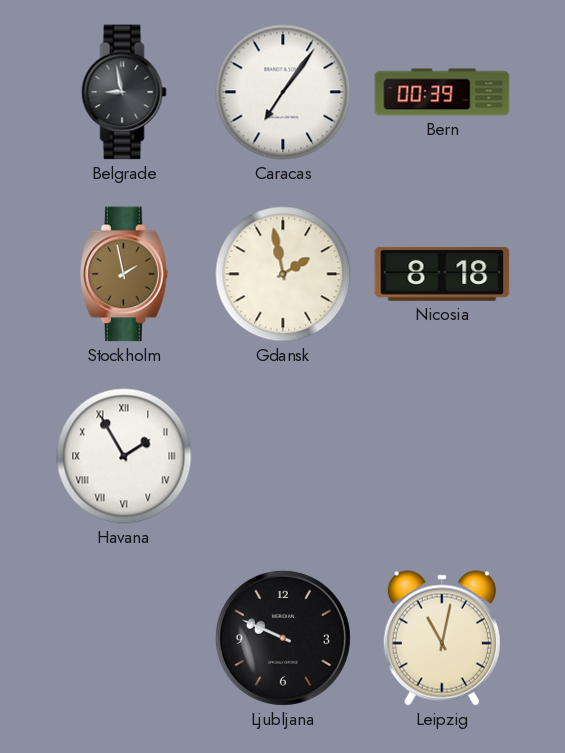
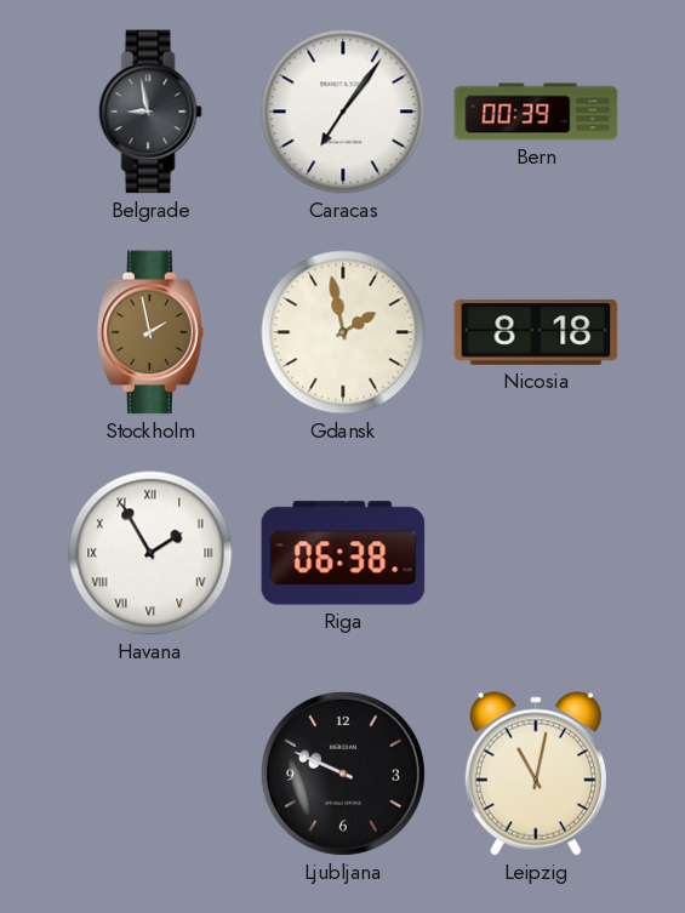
Riga: none -> 06:38
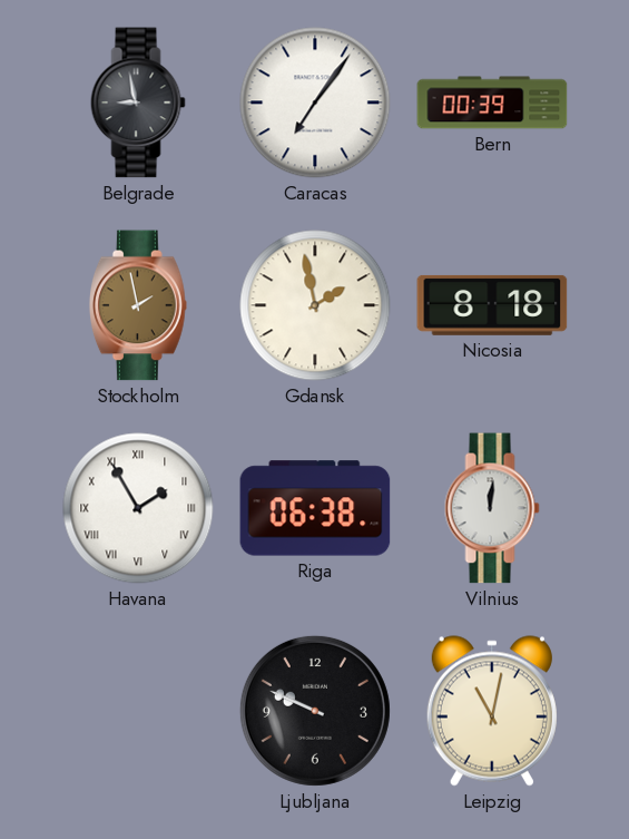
Vilnius: none -> 12:01
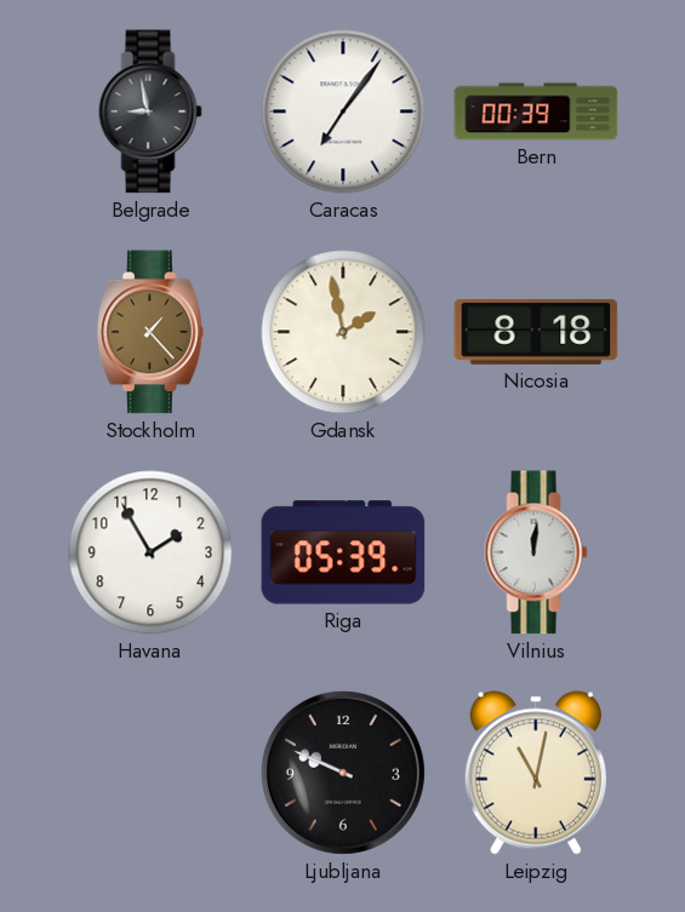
Stockholm: 1:58 -> 1:23
Havana numerals: Roman -> Arabic
Riga: 06:38 -> 05:39
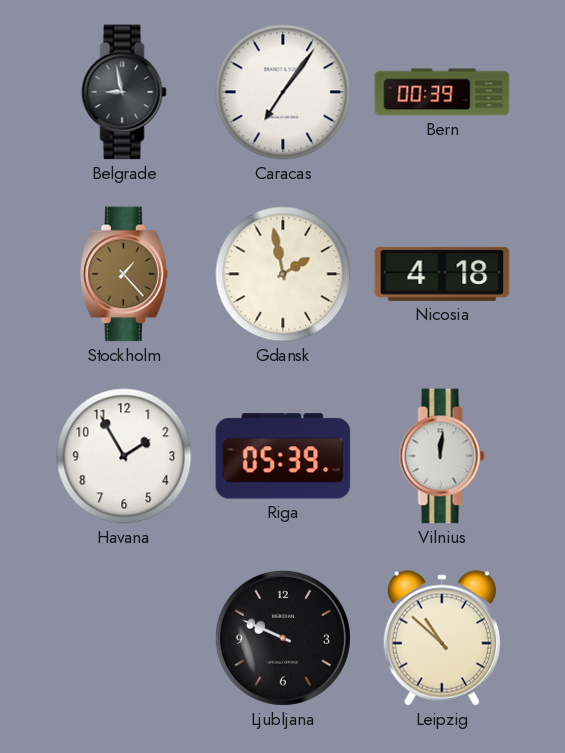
Nicosia: 8:18 -> 4:18
Leipzig: 11:02 -> 10:52
